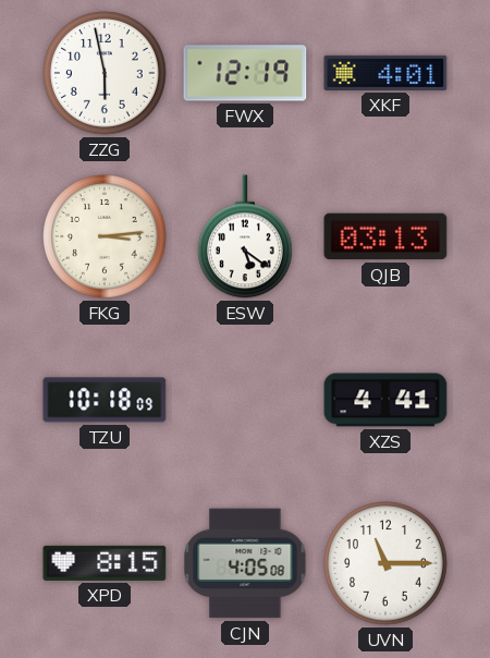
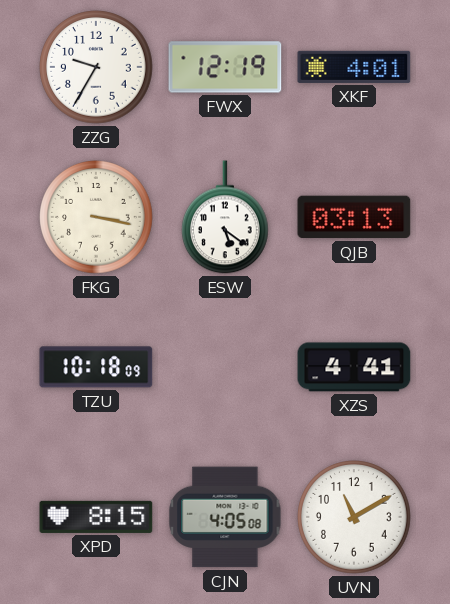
ZZG: 5:58 -> 9:35
FKG: 3:14 -> 3:17
UVN: 11:15 -> 11:10
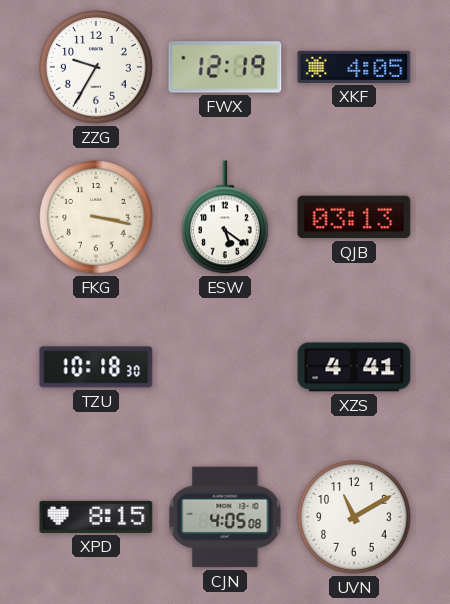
XKF: 4:01 -> 4:05
TZU: 10:18:09 -> 10:18:30
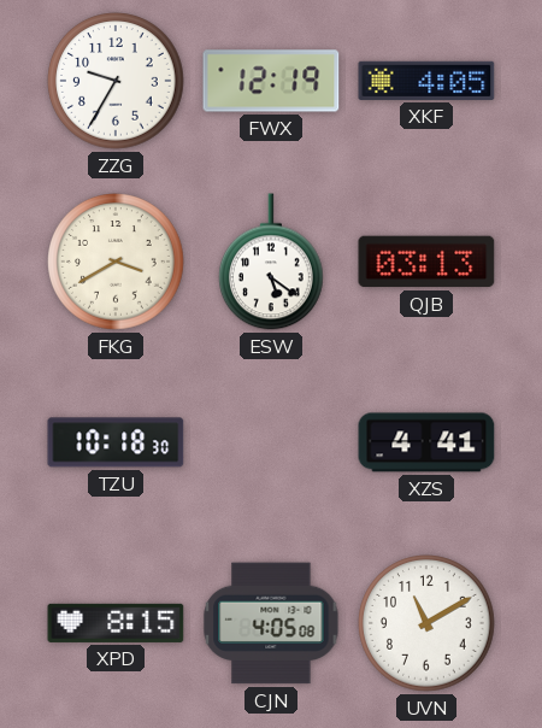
FKG: 3:17 -> 3:40
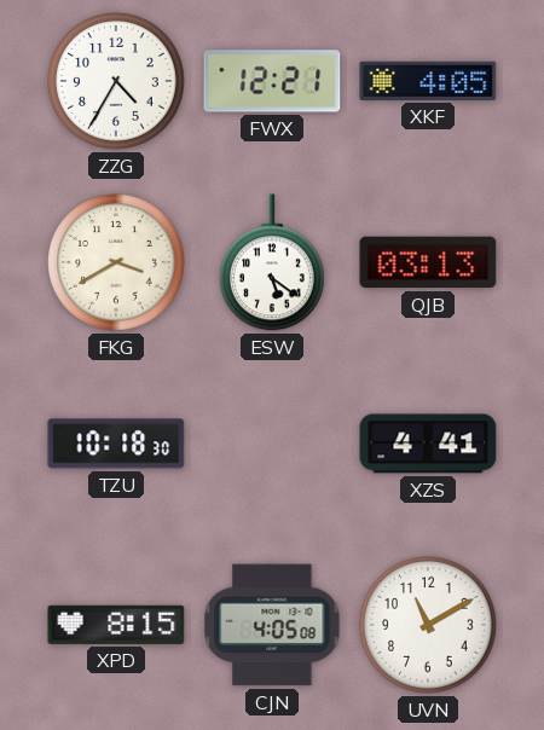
ZZG: 9:35 -> 4:35
FWX: 12:19 -> 12:21
